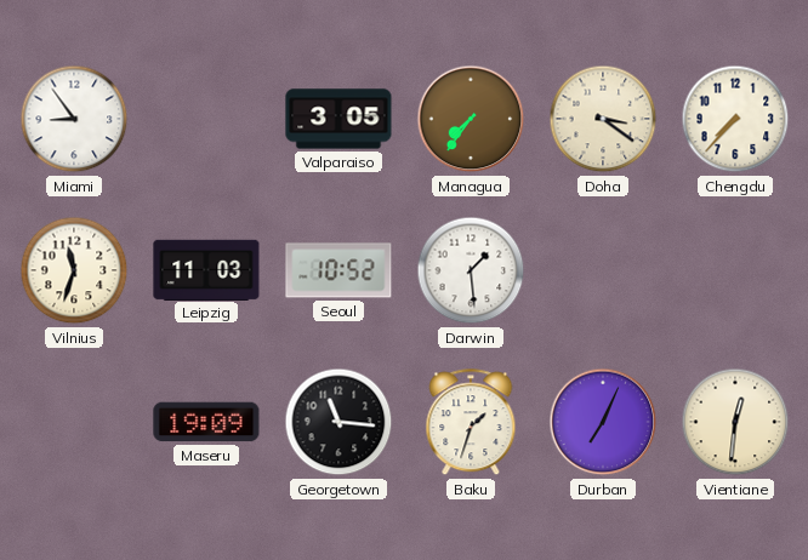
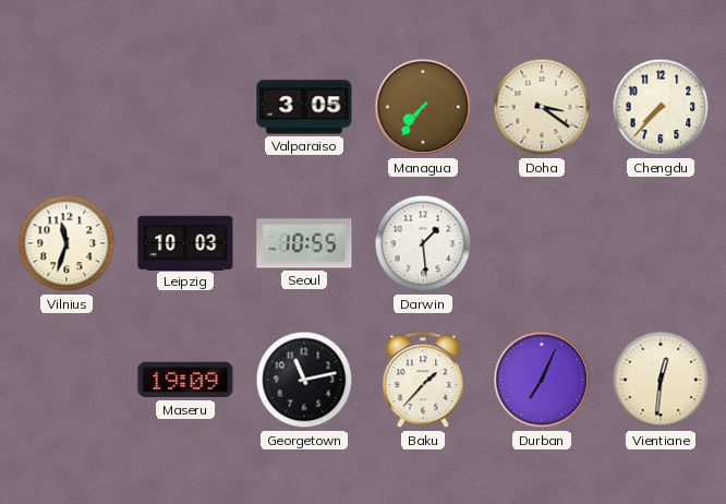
Miami: 8:54 -> none
Leipzig: 11:03 -> 10:03
Seoul: 10:52 -> 10:55
Georgetown: 11:16 -> 11:13
Baku: 1:33 -> 1:37
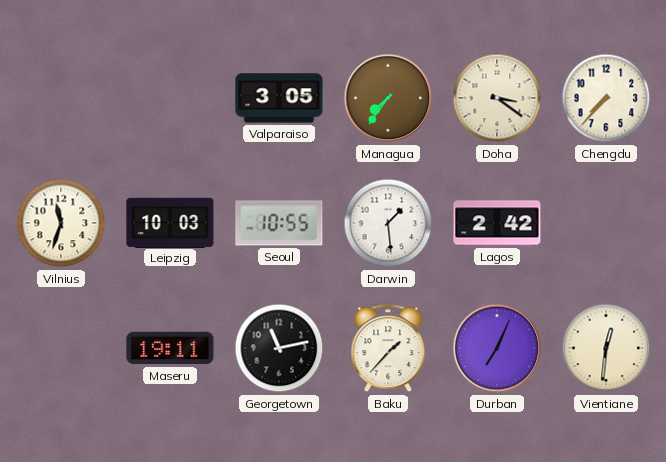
Lagos: none -> 2:42
Maseru: 19:09 -> 19:11
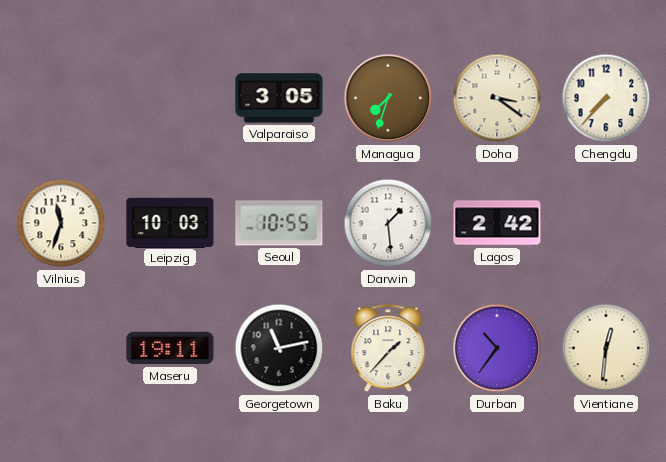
Managua: 7:36 -> 7:33
Durban: 7:04 -> 10:36
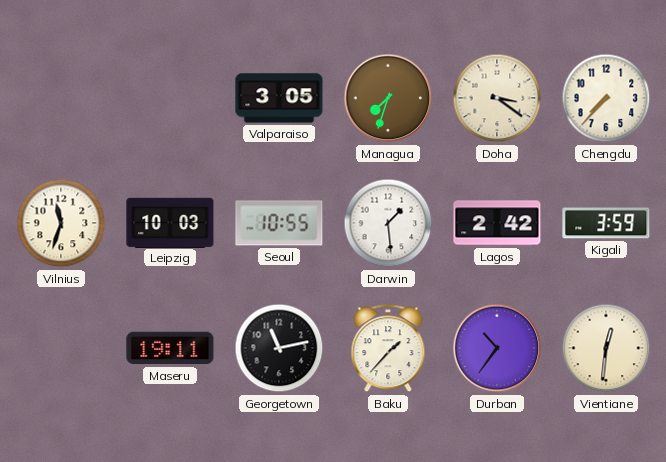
Kigali: none -> 3:59
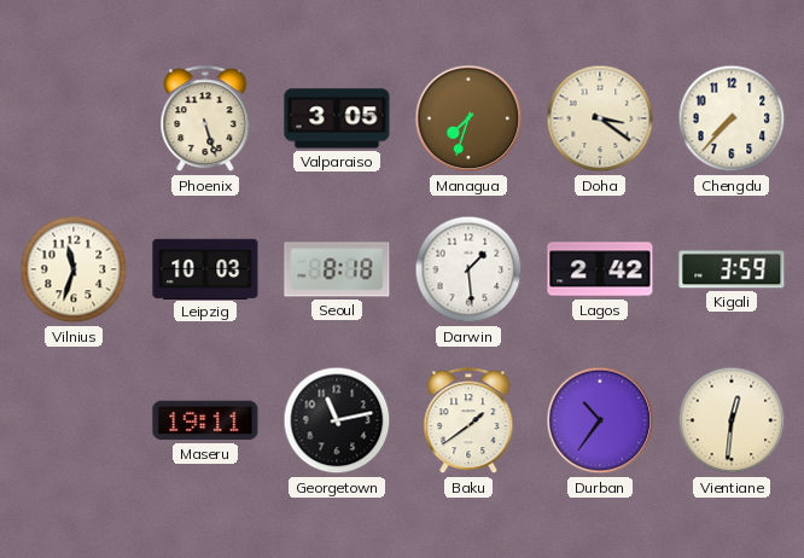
Phoenix: none -> 5:27
Seoul: 10:55 -> 8:18
Baku: 1:37 -> 1:39
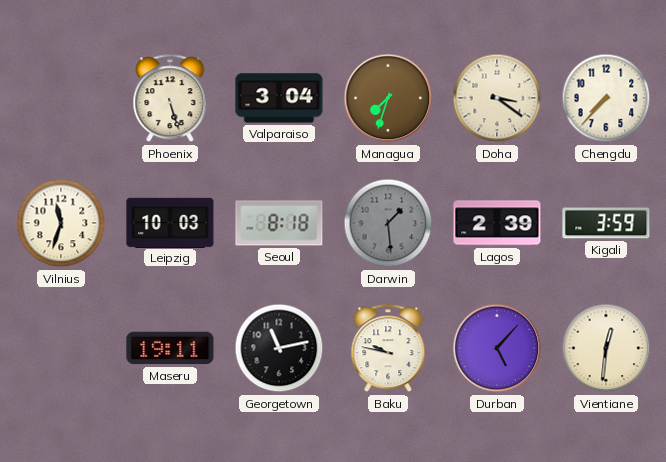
Valparaiso: 3:05 -> 3:04
Darwin dial: white -> grey
Lagos: 2:42 -> 2:39
Baku: 1:39 -> 9:47
Durban: 10:36 -> 5:07
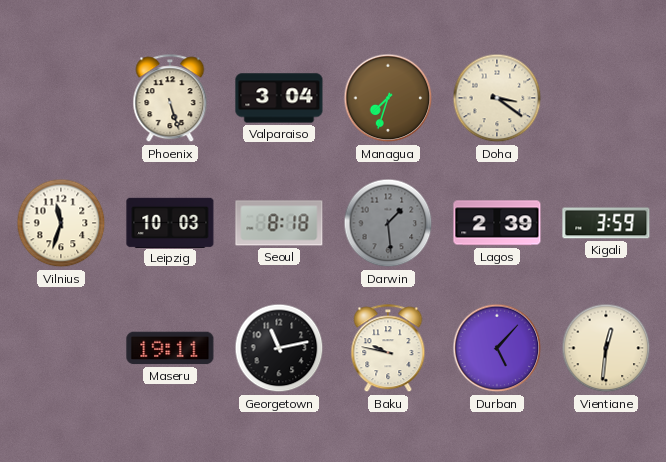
Chengdu: 7:37 -> none
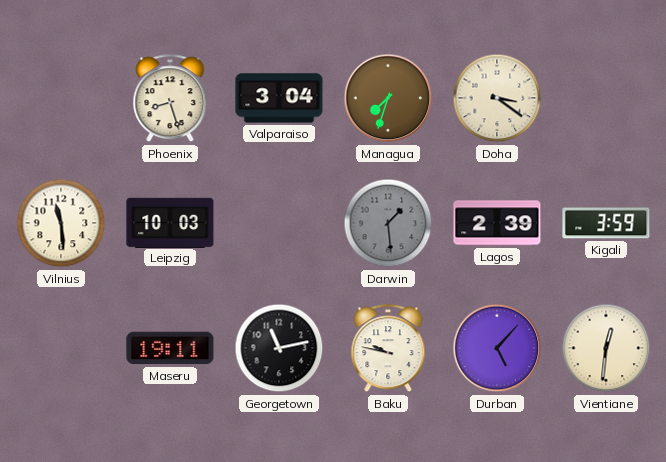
Phoenix: 5:27 -> 8:27
Vilnius: 11:33 -> 11:29
Seoul: 8:18 -> none
